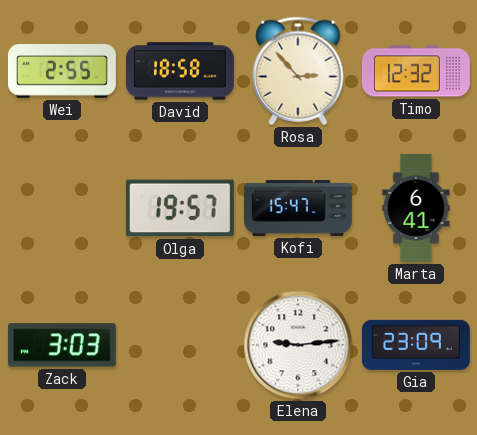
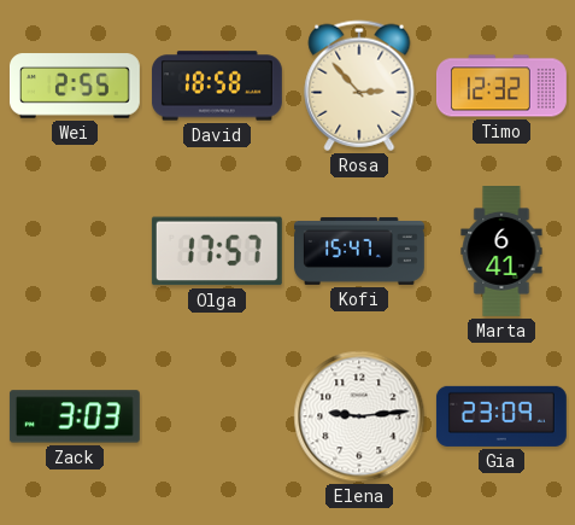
Olga: 19:57 -> 17:57
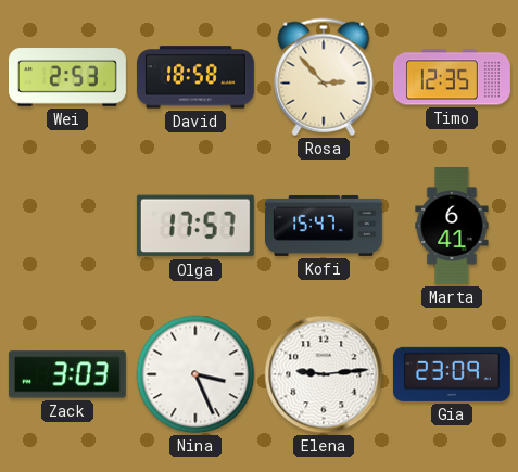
Wei: 2:55 -> 2:53
Timo: 12:32 -> 12:35
Nina: none -> 3:26
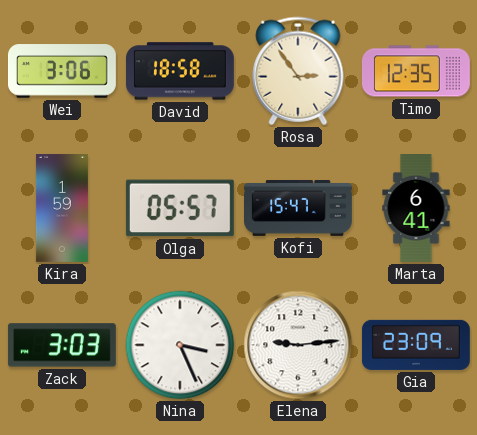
Wei: 2:53 -> 3:06
Rosa: 2:53 -> 2:54
Kira: none -> 1:59
Olga: 17:57 -> 05:57
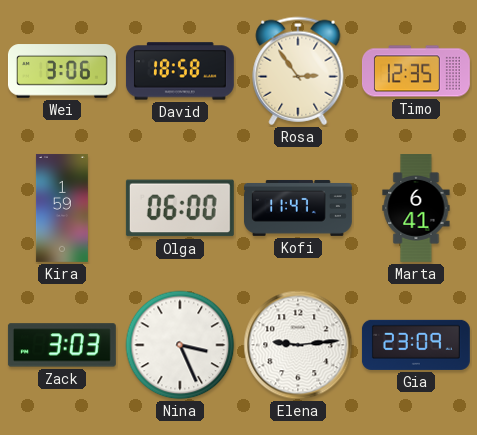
Olga: 05:57 -> 06:00
Kofi: 15:47 -> 11:47
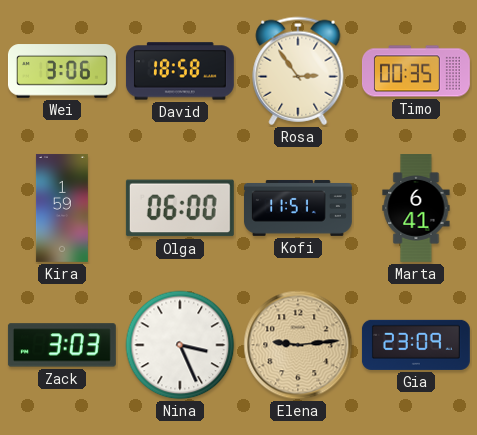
Timo: 12:35 -> 00:35
Kofi: 11:47 -> 11:51
Elena dial: white -> champagne
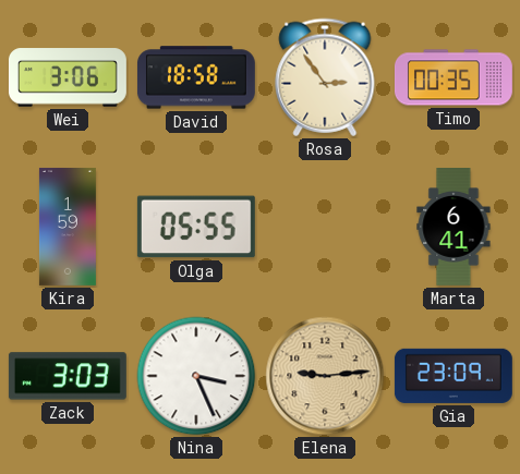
Olga: 06:00 -> 05:55
Kofi: 11:51 -> none
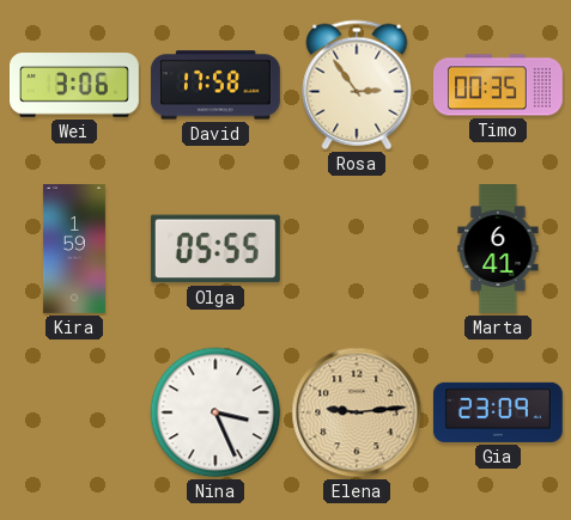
David: 18:58 -> 17:58
Zack: 3:03 -> none
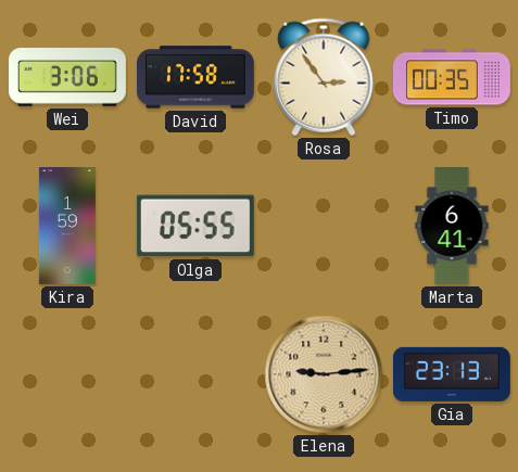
Nina: 3:26 -> none
Gia: 23:09 -> 23:13
